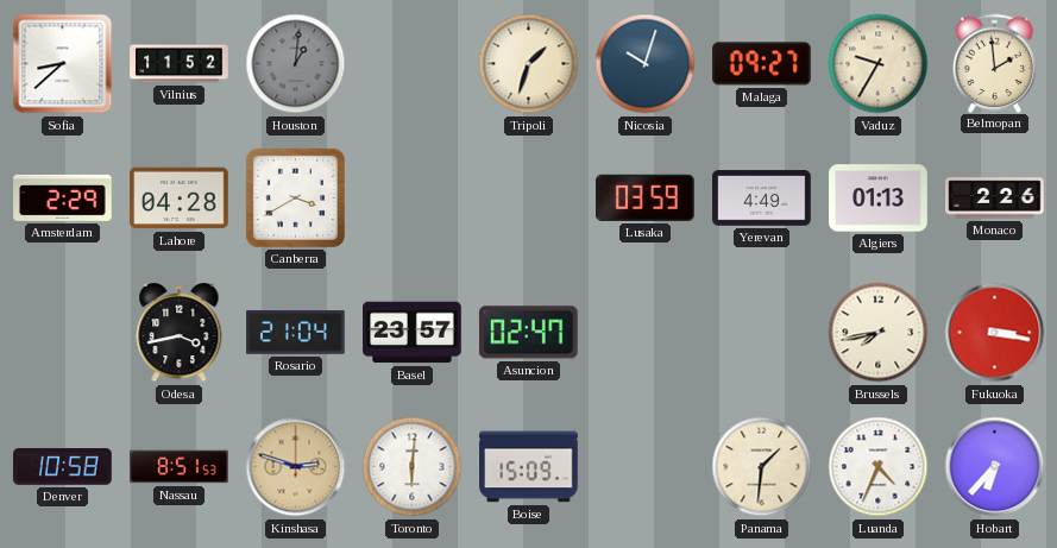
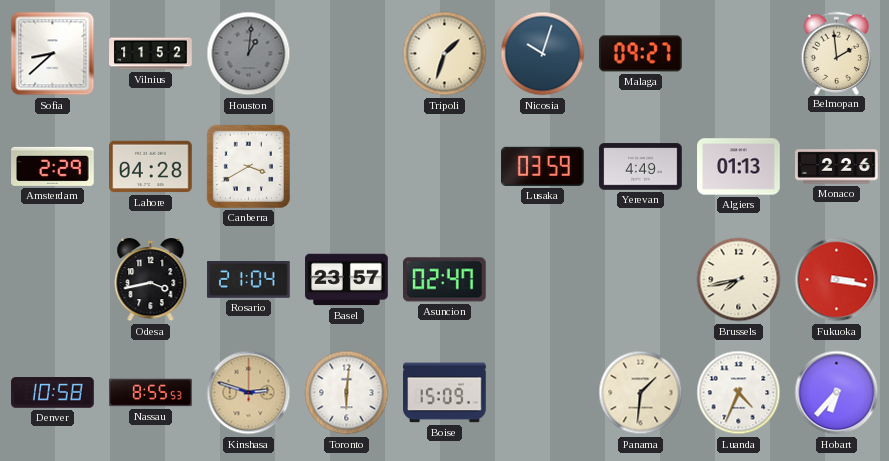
Vaduz: 9:35 -> none
Nassau: 8:51 -> 8:55
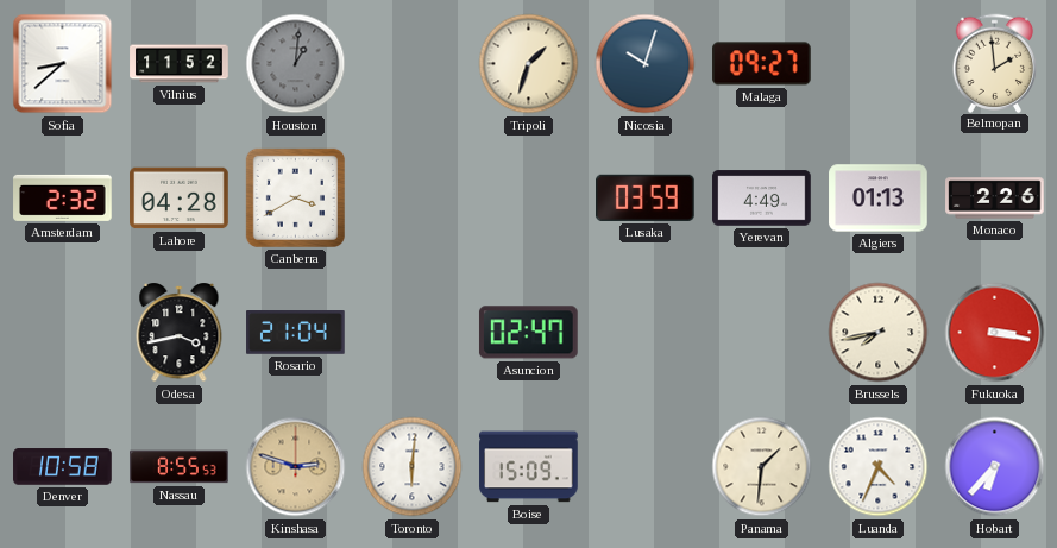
Amsterdam: 2:29 -> 2:32
Basel: 23:57 -> none
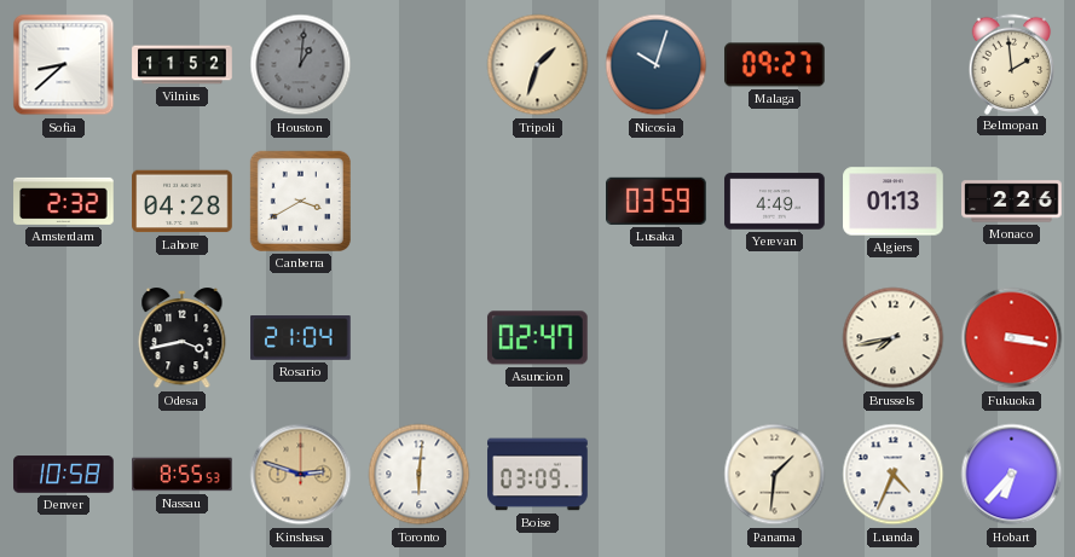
Boise: 15:09 -> 03:09
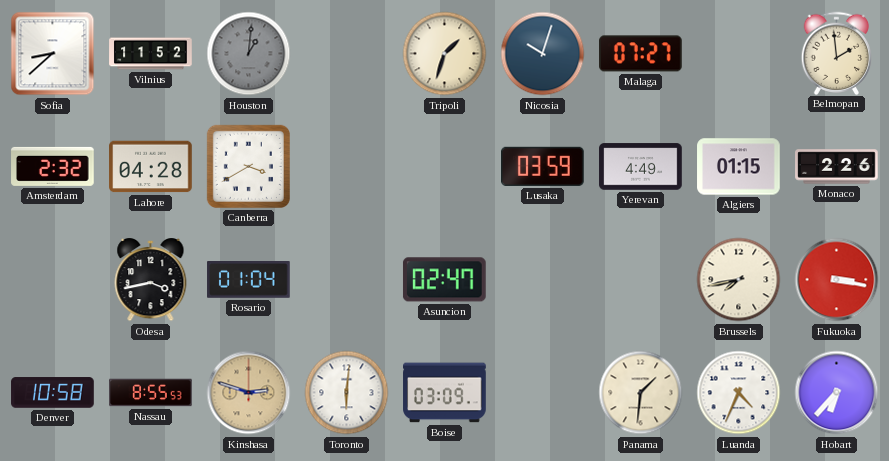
Malaga: 09:27 -> 07:27
Algiers: 01:13 -> 01:15
Rosario: 21:04 -> 01:04
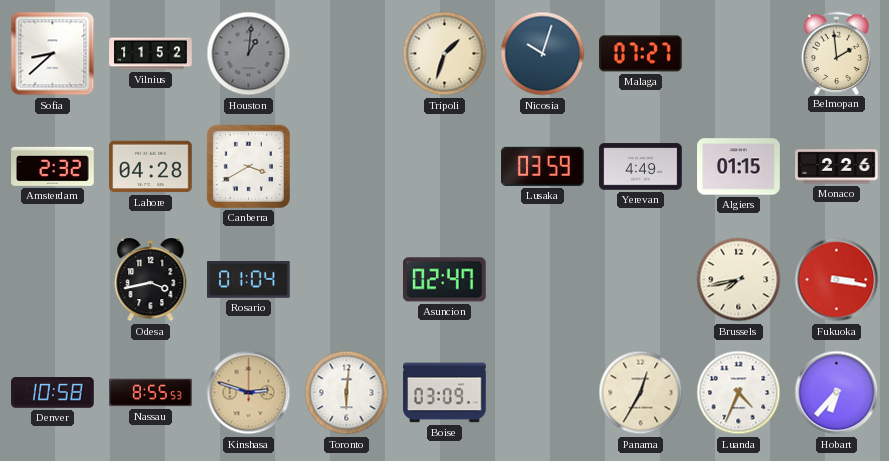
Panama: 1:31 -> 12:35
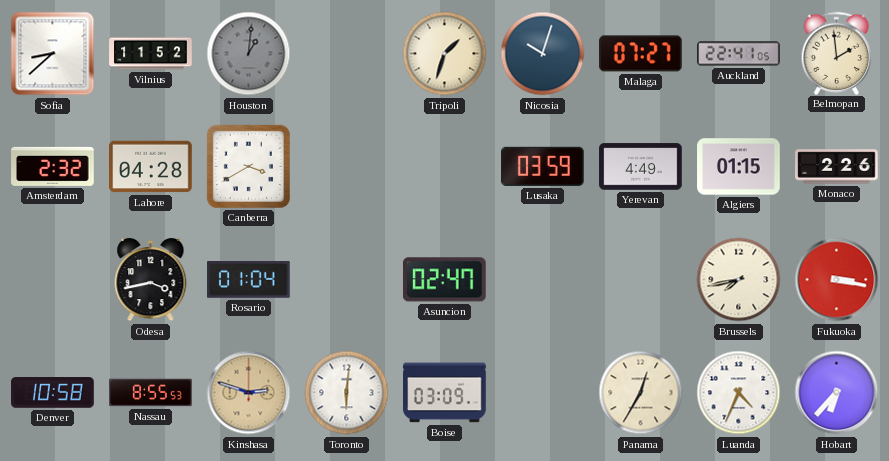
Auckland: none -> 22:41
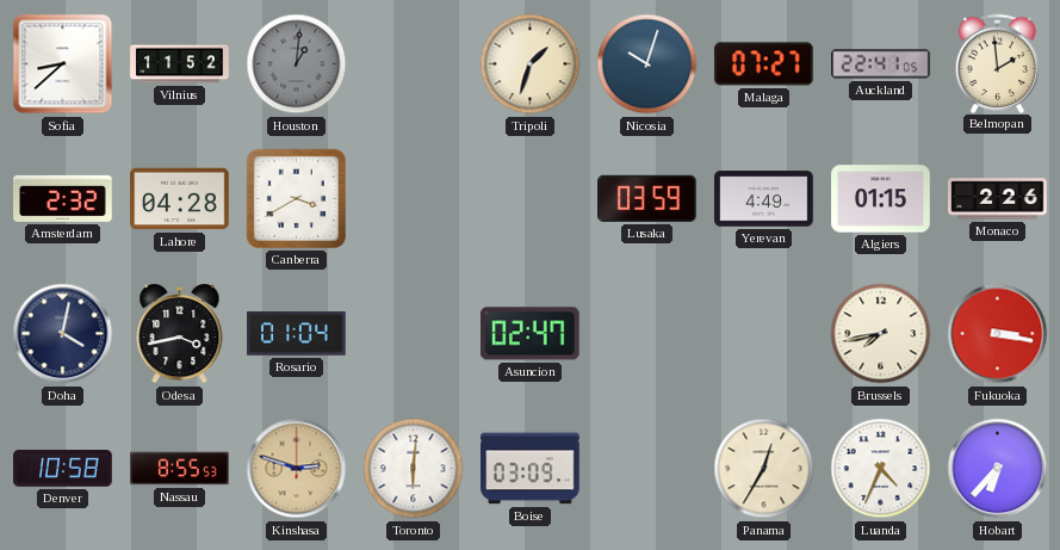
Doha: none -> 4:02
